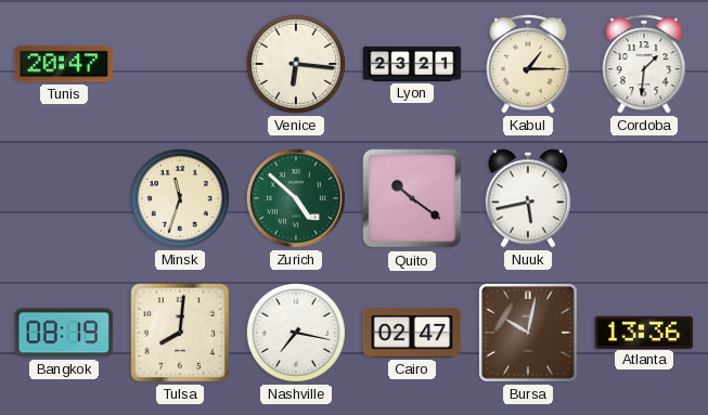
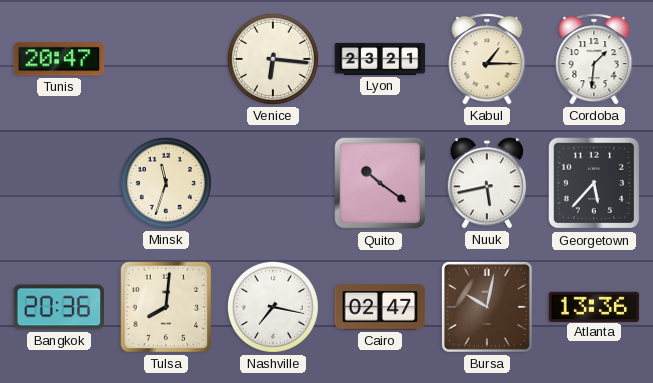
Zurich: 4:52 -> none
Georgetown: none -> 5:37
Bangkok: 08:19 -> 20:36
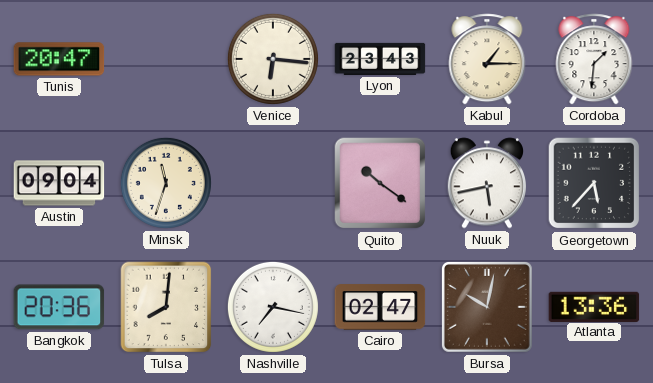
Lyon: 23:21 -> 23:43
Austin: none -> 09:04
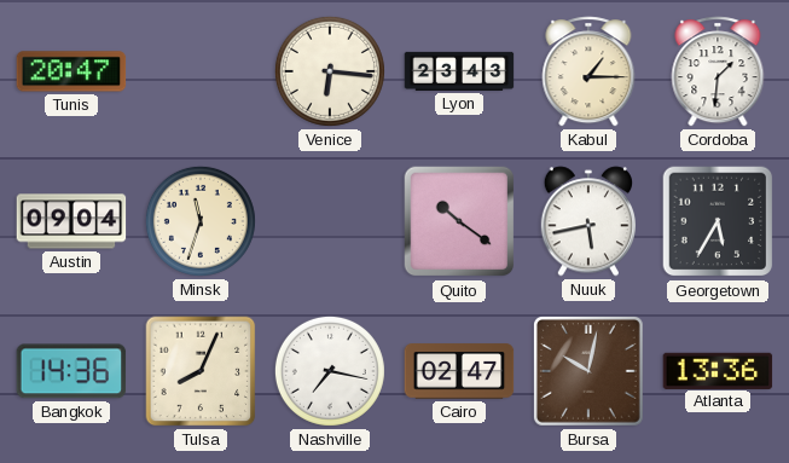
Georgetown: 5:37 -> 5:35
Bangkok: 20:36 -> 14:36
Tulsa: 8:01 -> 8:04
